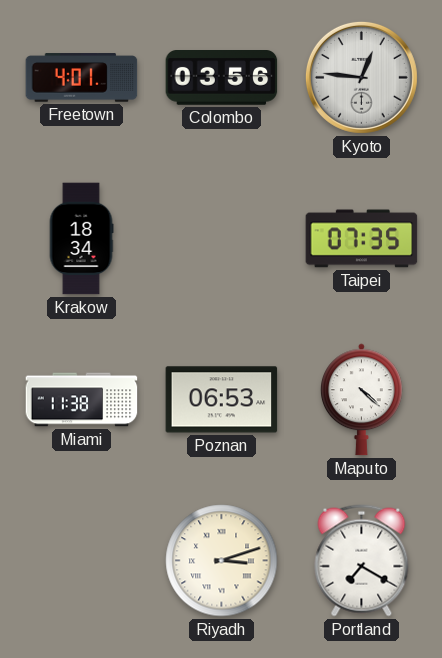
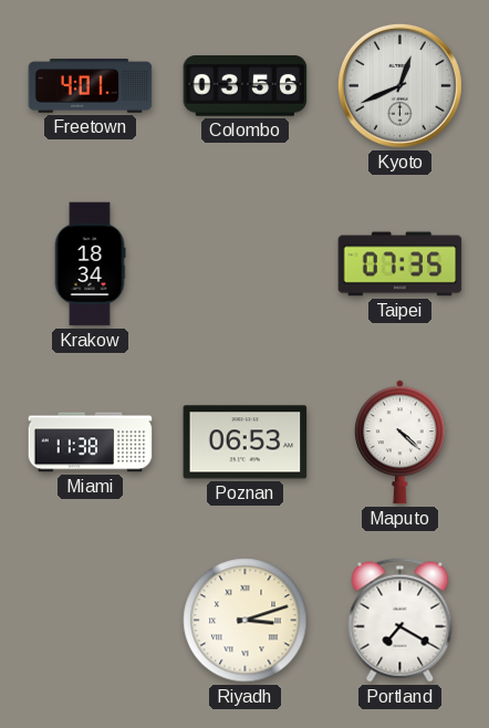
Kyoto: 12:46 -> 12:41
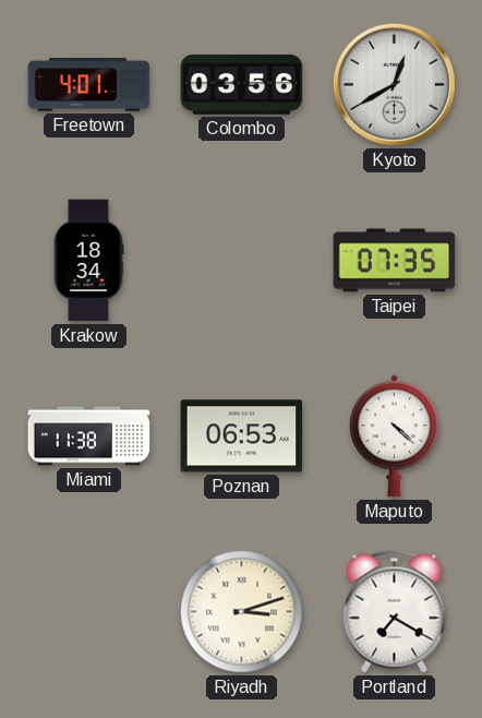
Kyoto: 12:41 -> 12:40
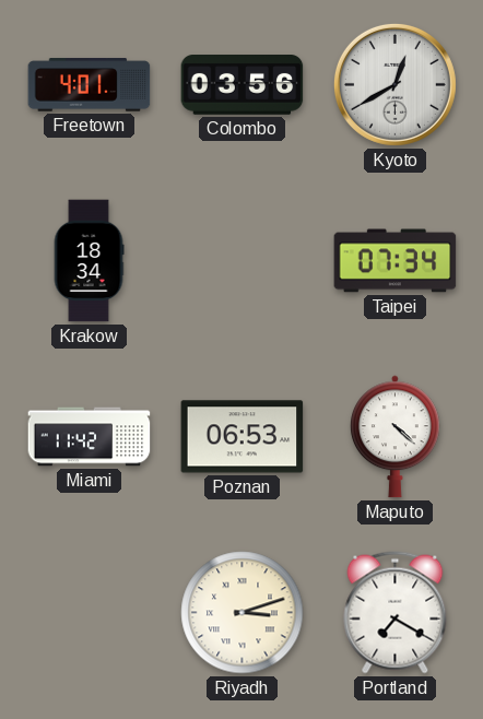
Taipei: 07:35 -> 07:34
Miami: 11:38 -> 11:42
